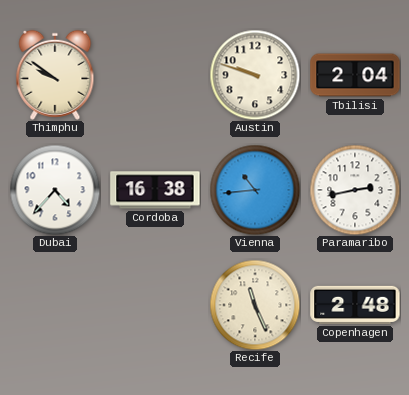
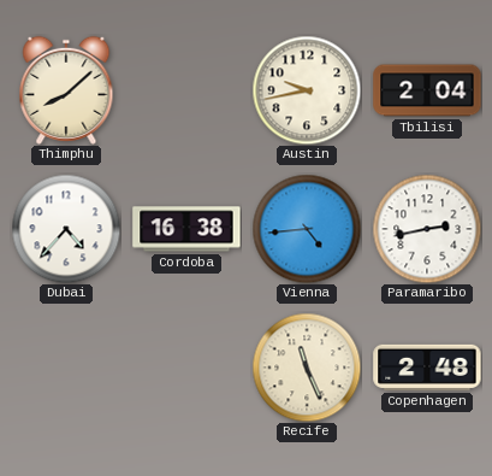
Thimphu: 9:51 -> 8:08
Austin: 9:48 -> 9:43
Vienna: 10:44 -> 4:44
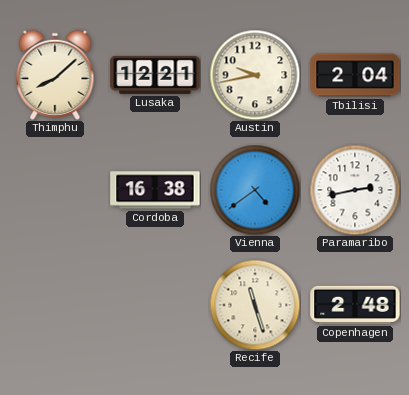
Lusaka: none -> 12:21
Dubai: 4:37 -> none
Vienna: 4:44 -> 4:39
Recife: 11:26 -> 11:27
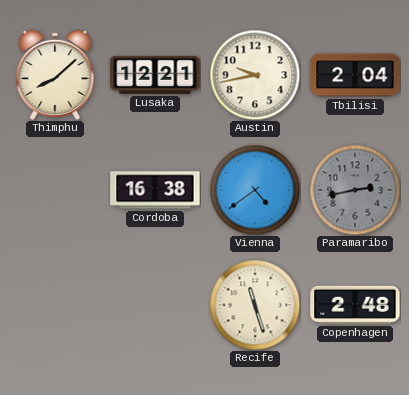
Paramaribo dial: white -> grey
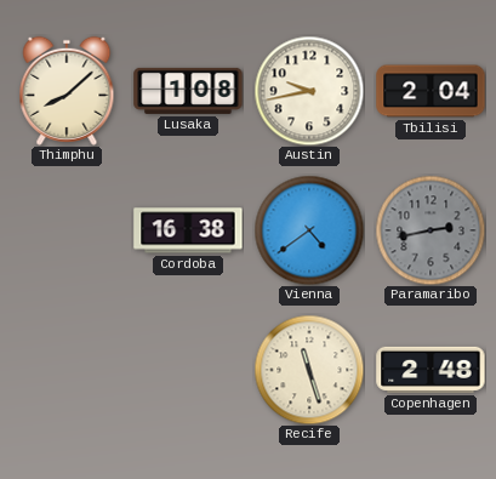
Lusaka: 12:21 -> 1:08
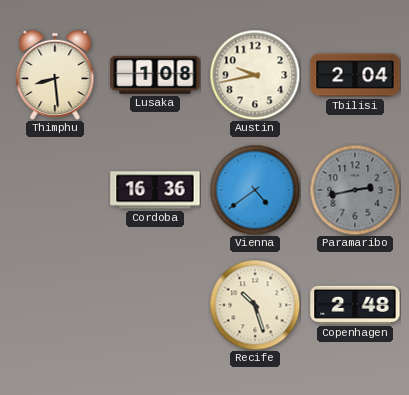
Thimphu: 8:08 -> 8:29
Cordoba: 16:38 -> 16:36
Recife: 11:27 -> 10:27
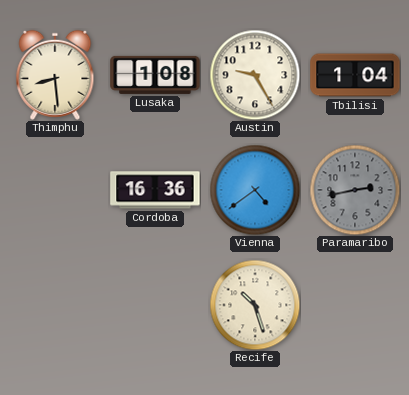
Austin: 9:43 -> 9:25
Tbilisi: 2:04 -> 1:04
Copenhagen: 2:48 -> none
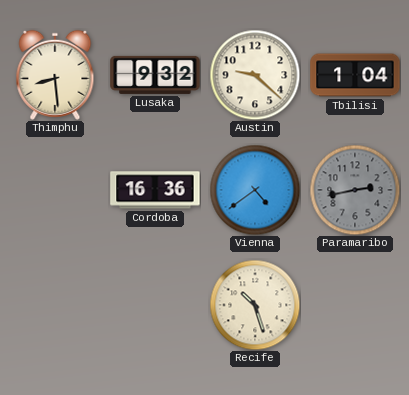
Lusaka: 1:08 -> 9:32
Austin: 9:25 -> 9:22
